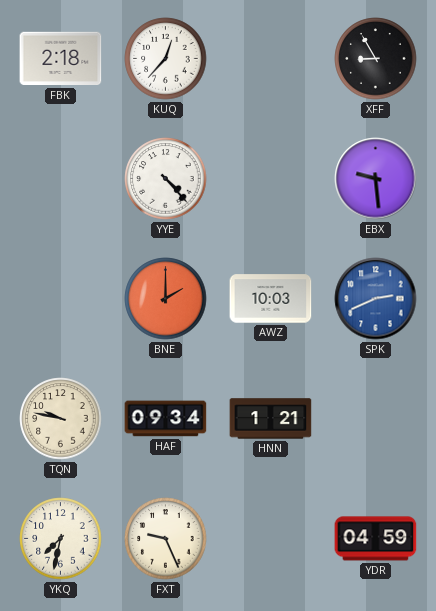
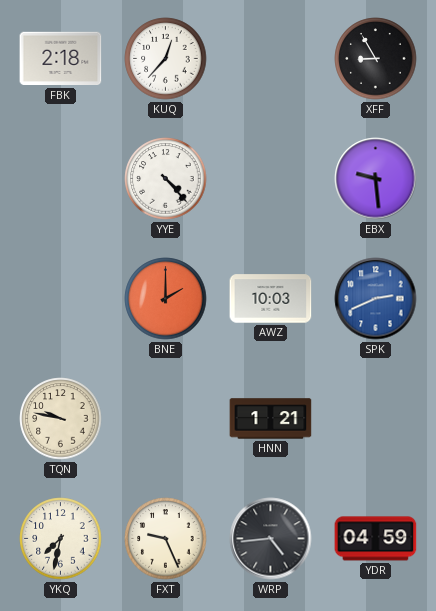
HAF: 09:34 -> none
WRP: none -> 4:44
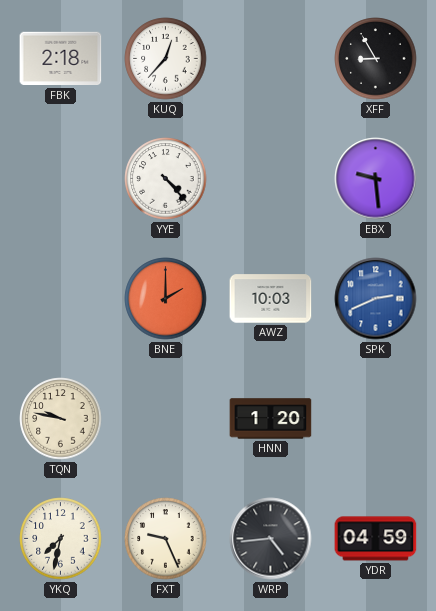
HNN: 1:21 -> 1:20
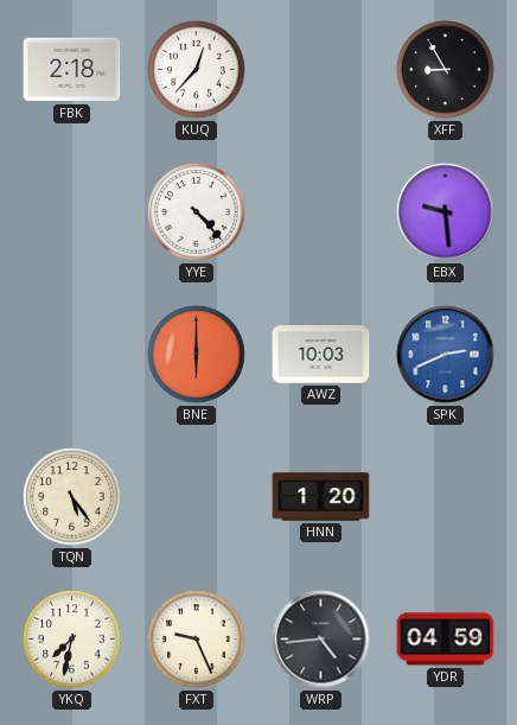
BNE: 2:00 -> 6:00
TQN: 9:47 -> 5:24
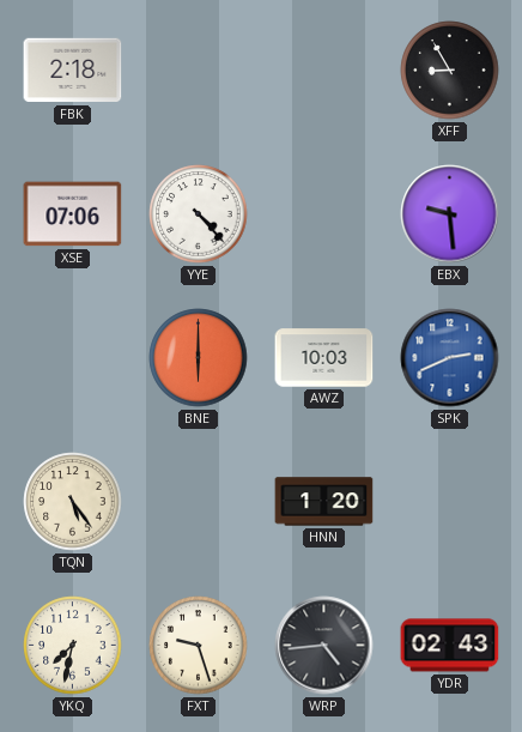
KUQ: 12:37 -> none
XSE: none -> 07:06
FXT: 9:26 -> 9:27
YDR: 04:59 -> 02:43
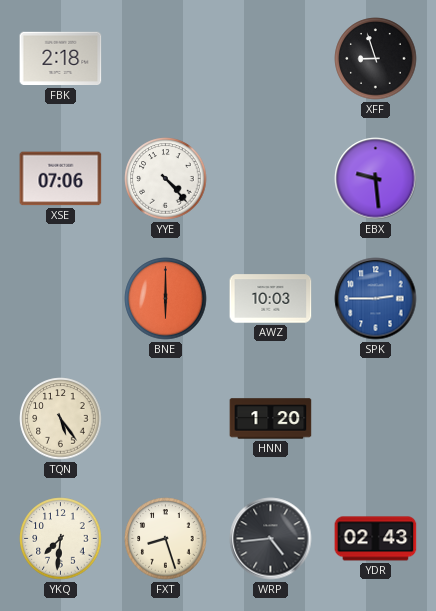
XFF: 8:55 -> 8:57
SPK: 2:41 -> 2:45
YKQ: 7:32 -> 7:31
FXT: 9:27 -> 8:27
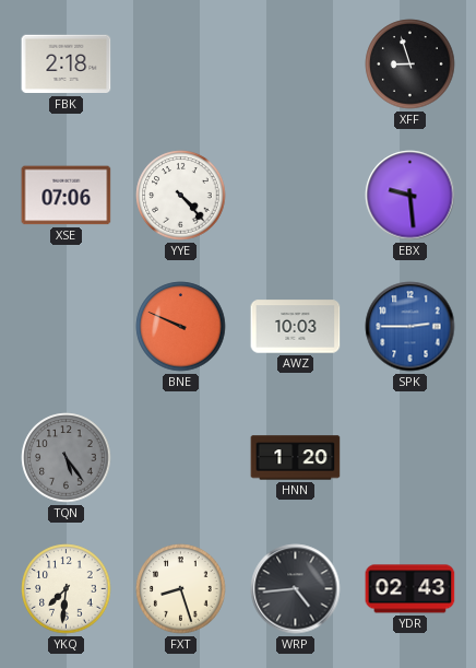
BNE: 6:00 -> 9:49
TQN dial: cream -> grey
